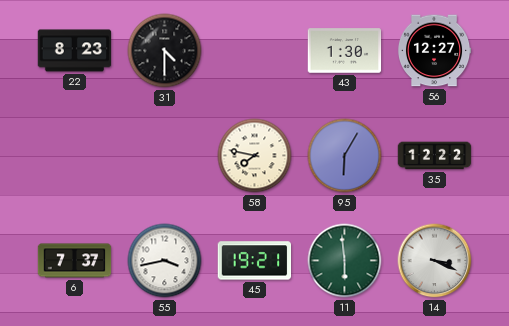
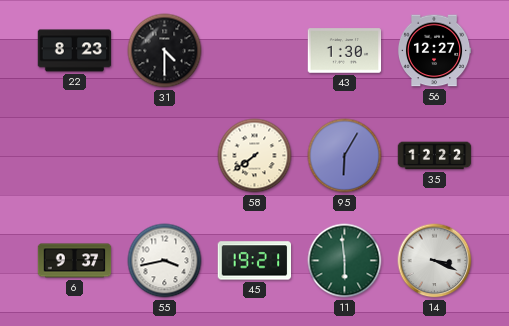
58: 7:47 -> 7:39
6: 7:37 -> 9:37
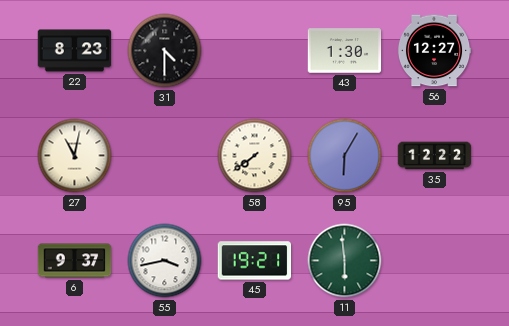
27: none -> 11:02
14: 3:19 -> none
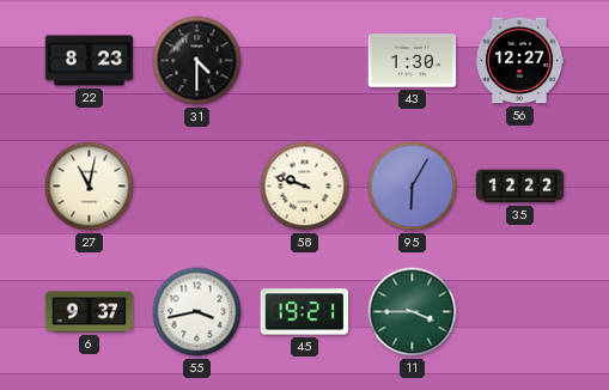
58: 7:39 -> 9:48
11: 5:59 -> 3:45
